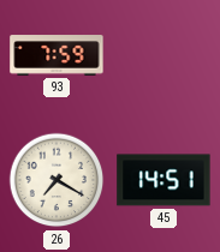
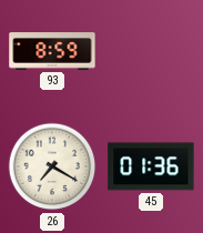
93: 7:59 -> 8:59
45: 14:51 -> 01:36
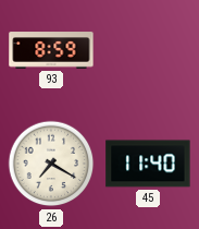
45: 01:36 -> 11:40
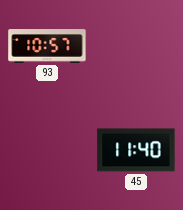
93: 8:59 -> 10:57
26: 7:20 -> none
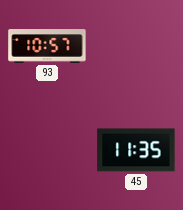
45: 11:40 -> 11:35
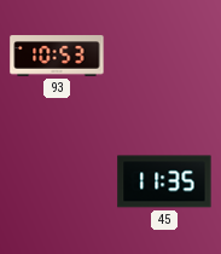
93: 10:57 -> 10:53
